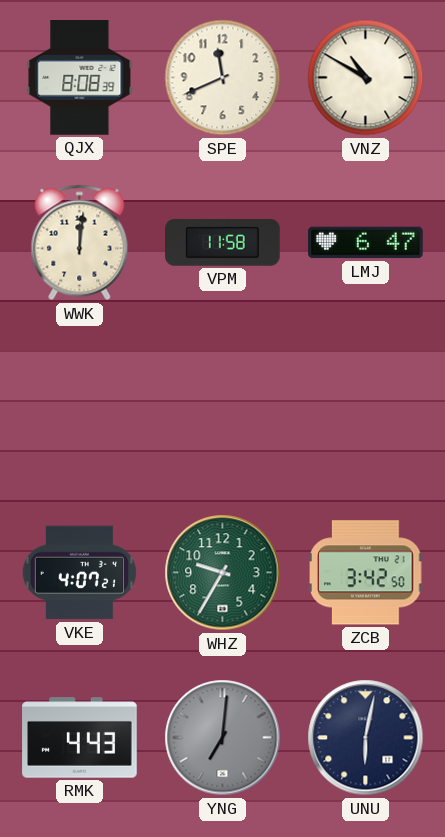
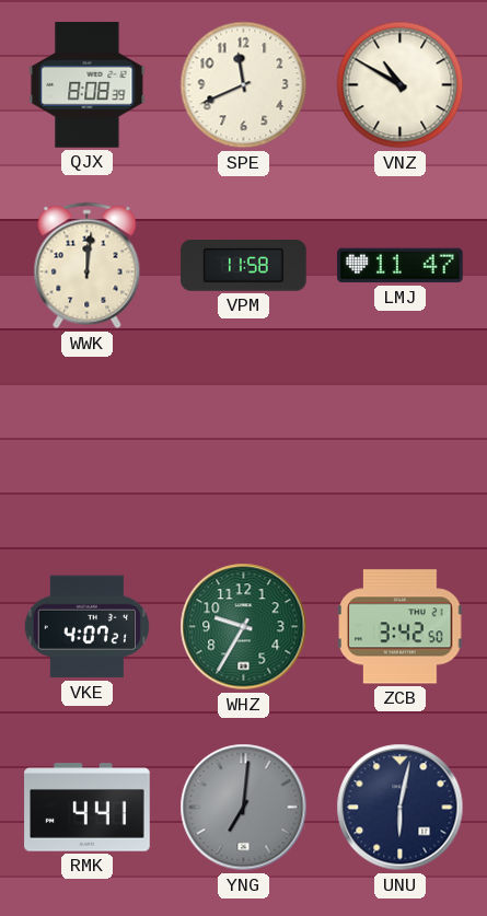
LMJ: 6:47 -> 11:47
RMK: 4:43 -> 4:41
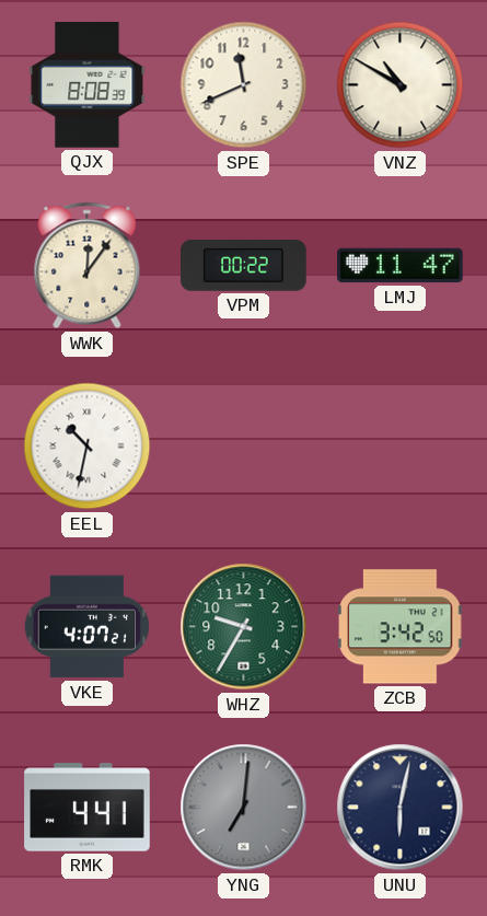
WWK: 12:01 -> 12:06
VPM: 11:58 -> 00:22
EEL: none -> 10:32
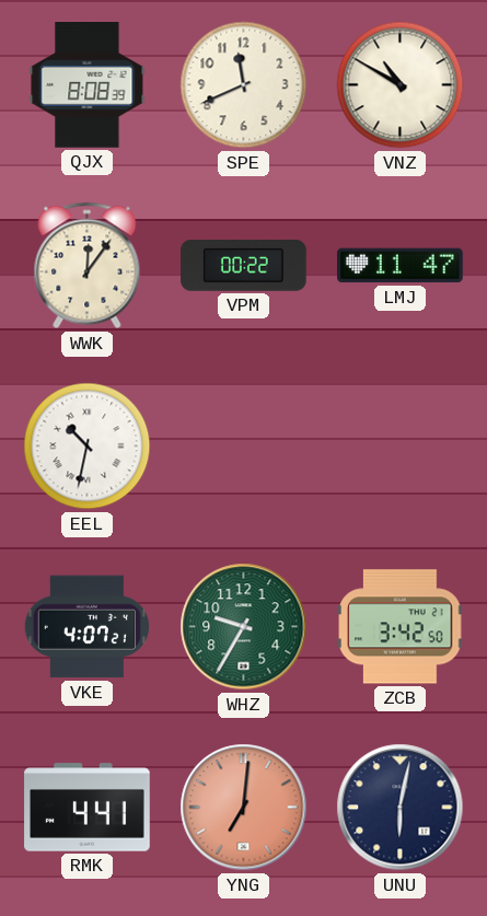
YNG dial: grey -> salmon
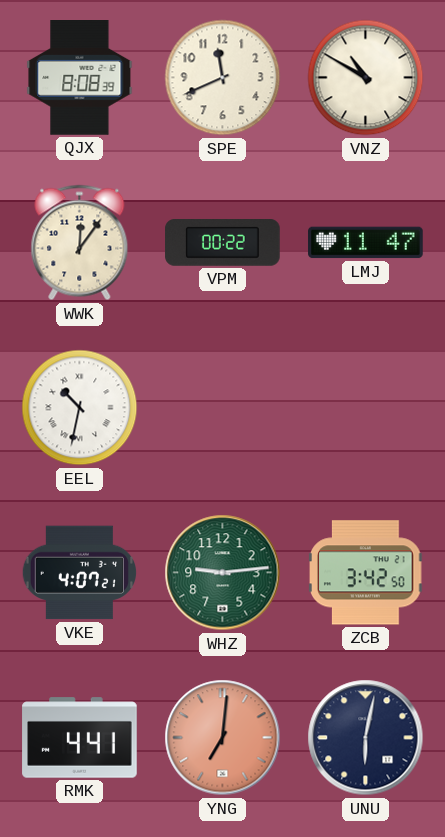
WHZ: 9:35 -> 9:14
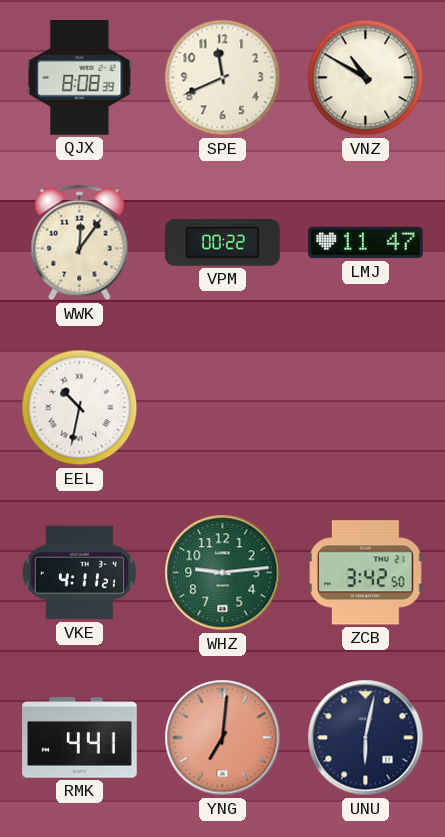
VKE: 4:07 -> 4:11
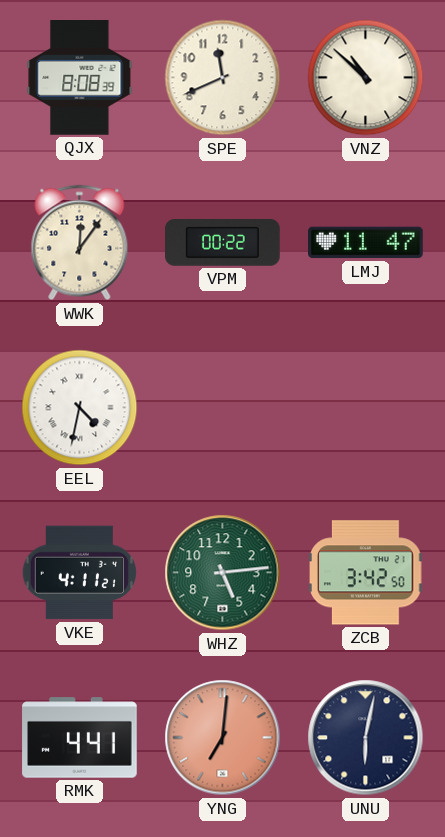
VNZ: 10:50 -> 10:52
EEL: 10:32 -> 4:32
WHZ: 9:14 -> 5:14
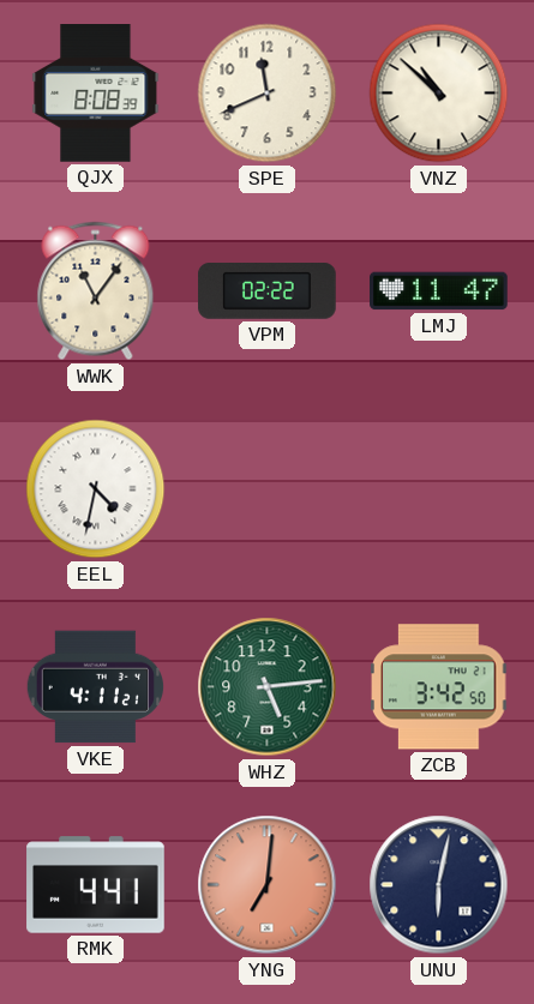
WWK: 12:06 -> 11:06
VPM: 00:22 -> 02:22
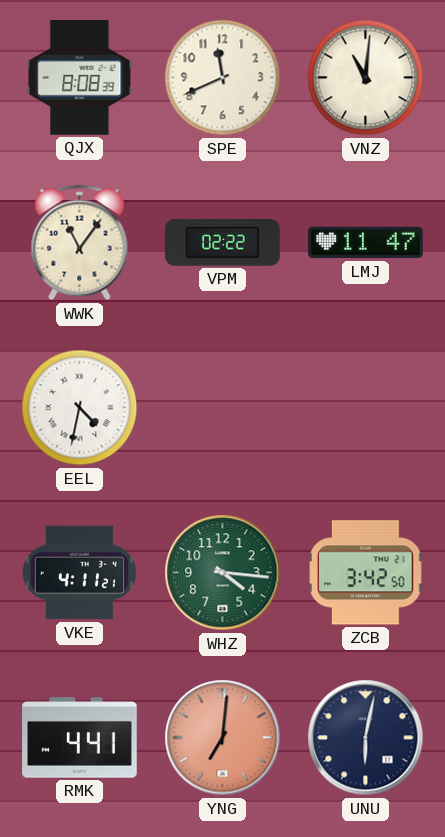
VNZ: 10:52 -> 11:01
WHZ: 5:14 -> 4:16
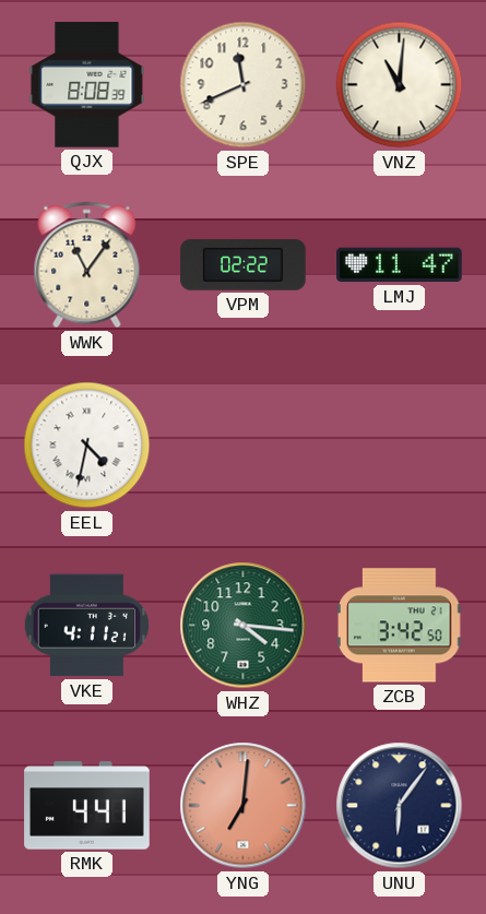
UNU: 6:02 -> 6:06
